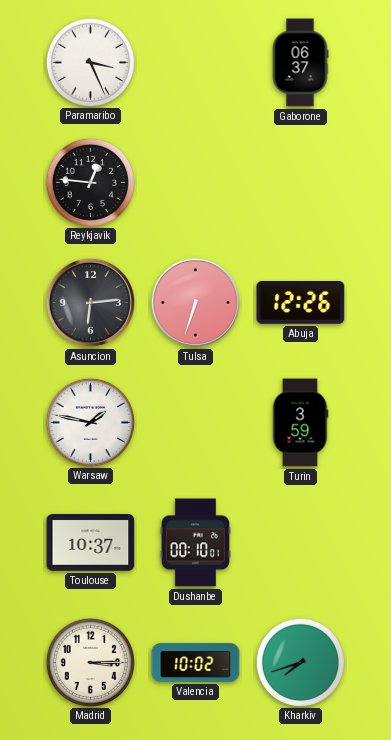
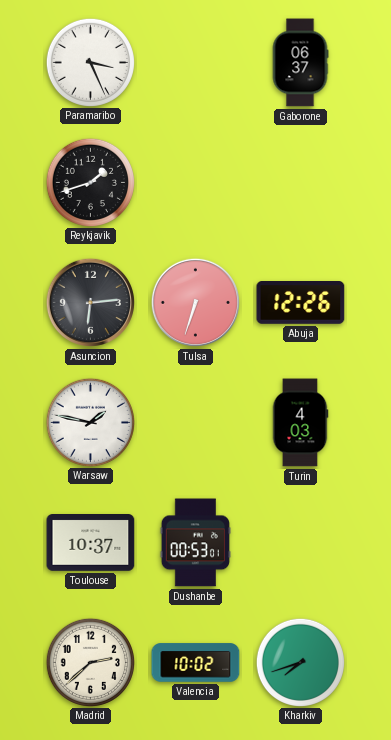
Reykjavik: 12:46 -> 1:42
Turin: 3:59 -> 4:03
Dushanbe: 00:10 -> 00:53
Madrid: 3:15 -> 2:38
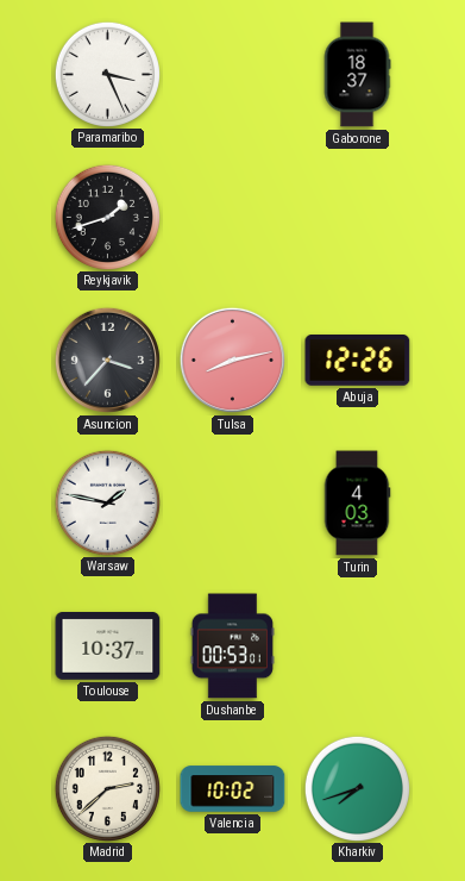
Gaborone: 06:37 -> 18:37
Asuncion: 6:14 -> 3:37
Tulsa: 6:33 -> 8:13
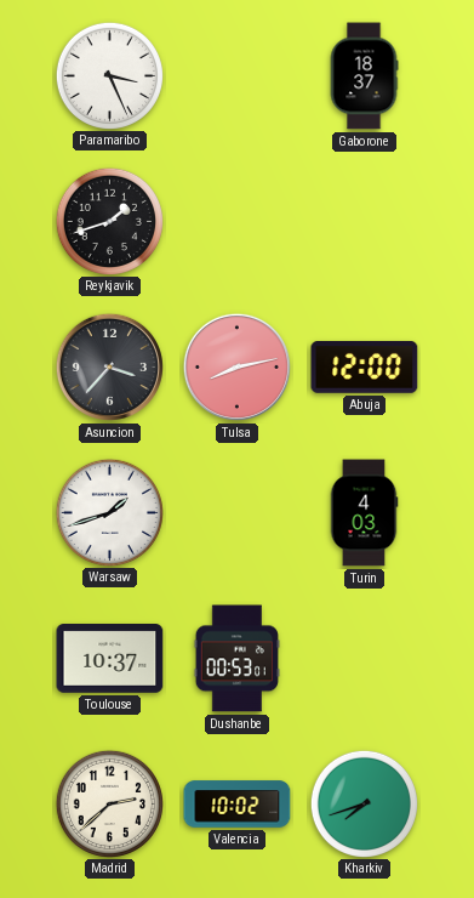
Abuja: 12:26 -> 12:00
Warsaw: 1:47 -> 1:42
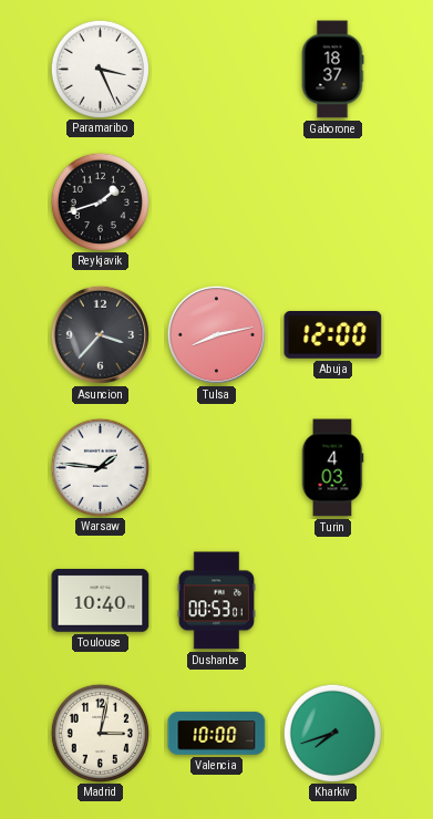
Warsaw: 1:42 -> 1:46
Toulouse: 10:37 -> 10:40
Madrid: 2:38 -> 3:02
Valencia: 10:02 -> 10:00
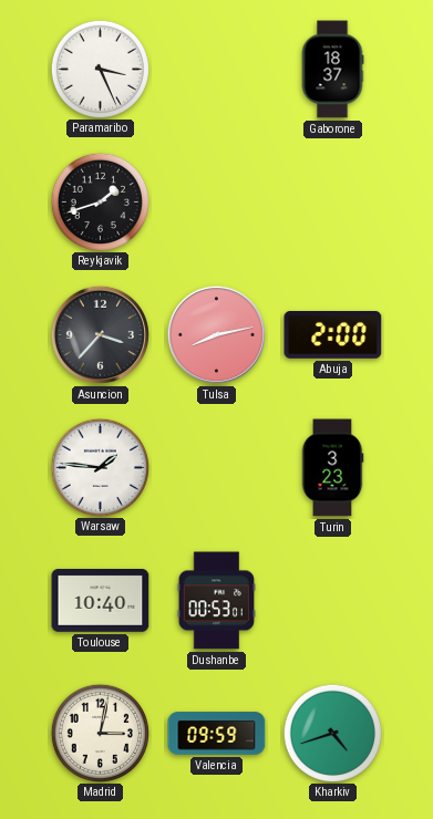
Abuja: 12:00 -> 2:00
Turin: 4:03 -> 3:23
Valencia: 10:00 -> 09:59
Kharkiv: 7:42 -> 4:42
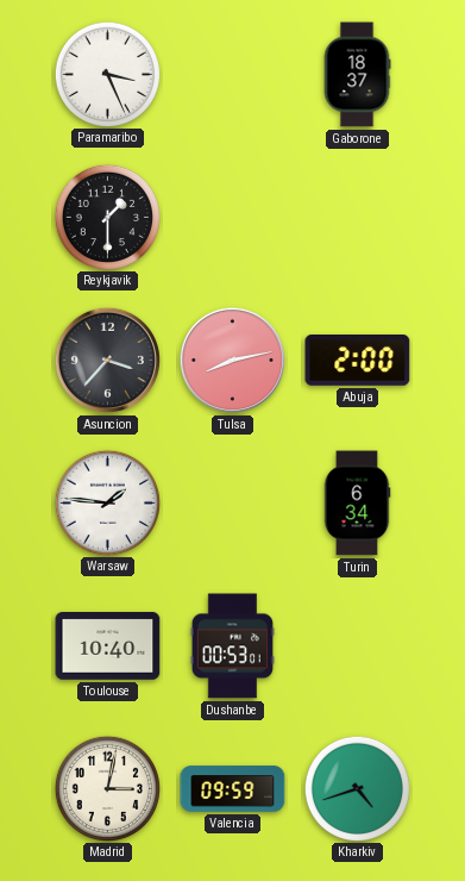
Reykjavik: 1:42 -> 1:30
Turin: 3:23 -> 6:34
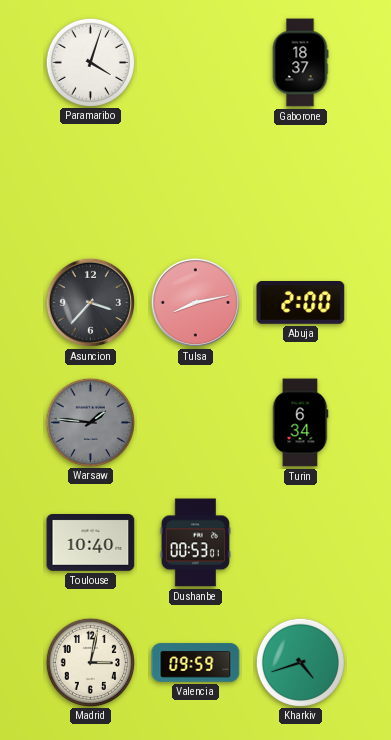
Paramaribo: 3:26 -> 4:03
Reykjavik: 1:30 -> none
Warsaw dial: white -> grey
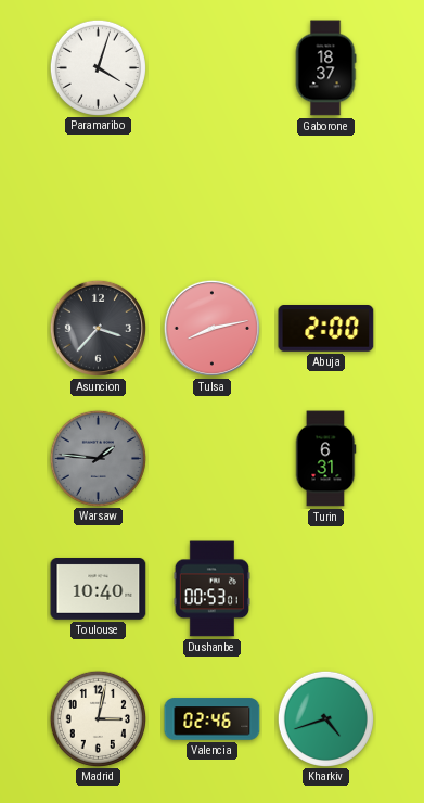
Turin: 6:34 -> 6:31
Valencia: 09:59 -> 02:46
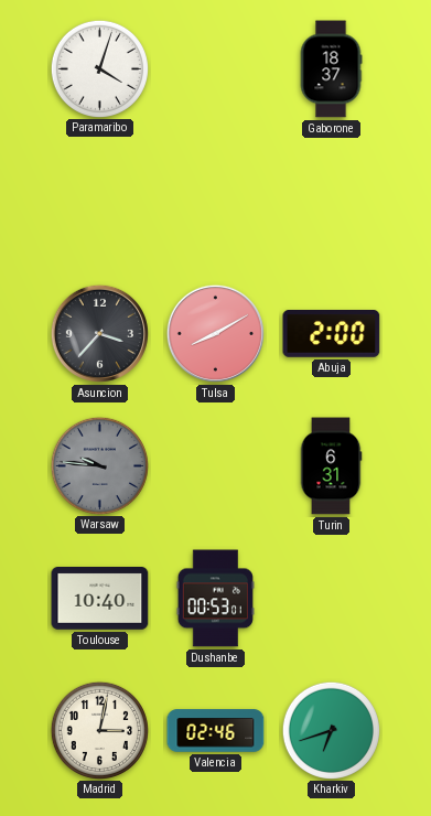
Tulsa: 8:13 -> 8:10
Warsaw: 1:46 -> 9:46
Kharkiv: 4:42 -> 6:42
